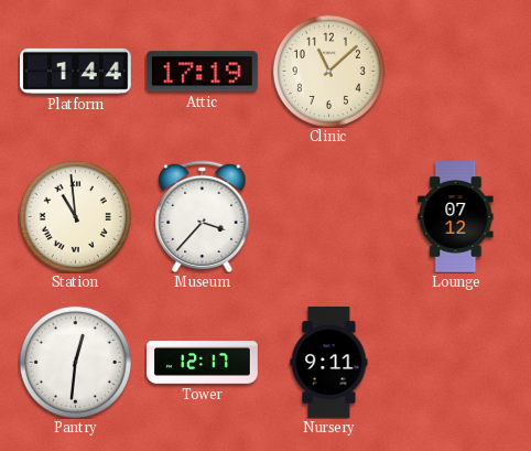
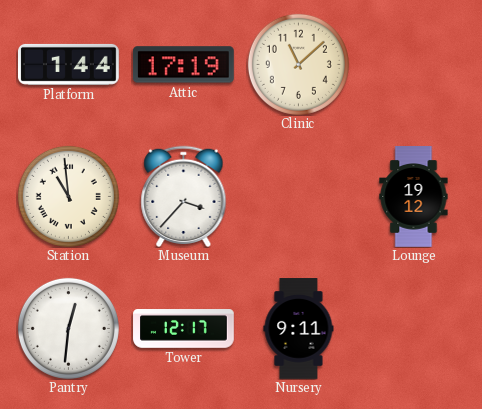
Lounge: 07:12 -> 19:12
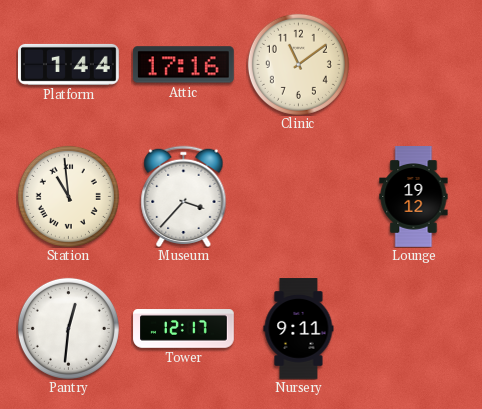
Attic: 17:19 -> 17:16
Clinic: 11:08 -> 11:09
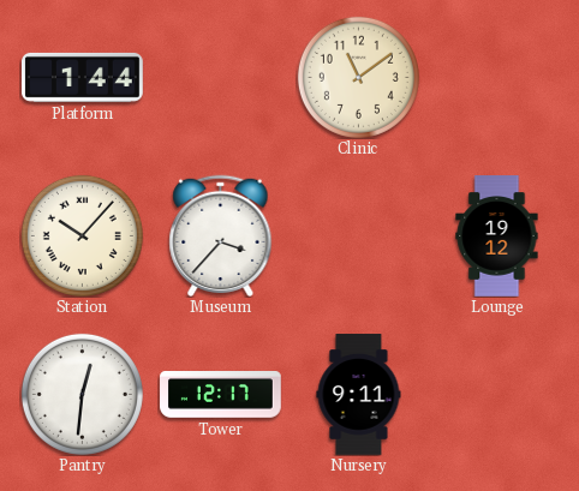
Attic: 17:16 -> none
Station: 10:59 -> 10:07
